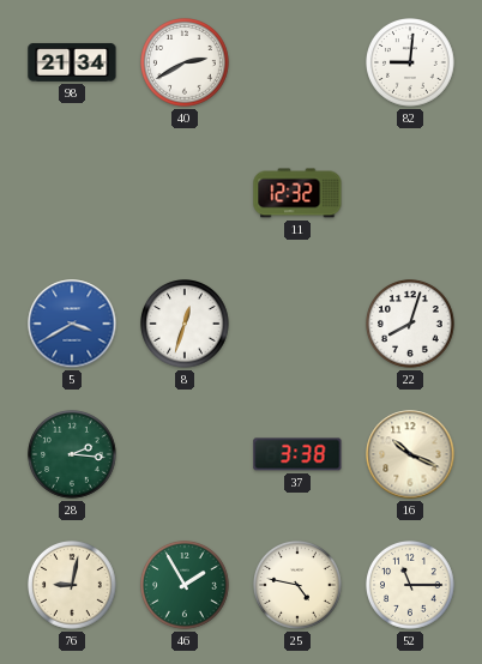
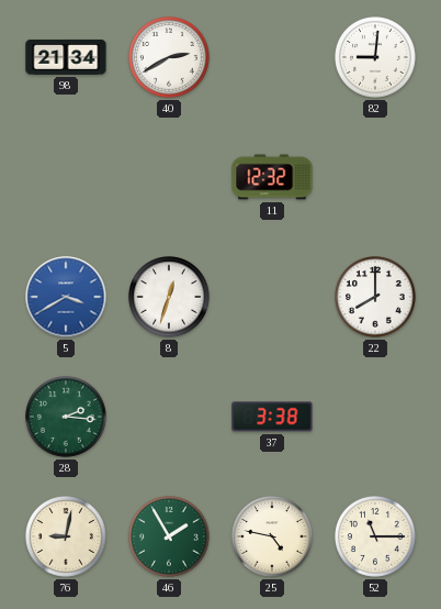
22: 8:03 -> 8:00
16: 10:19 -> none
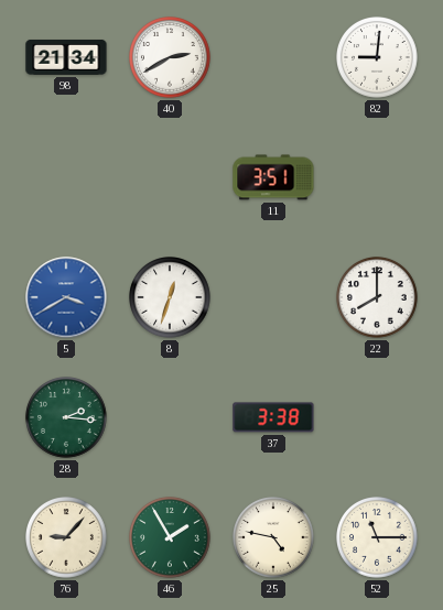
11: 12:32 -> 3:51
76: 9:02 -> 9:07
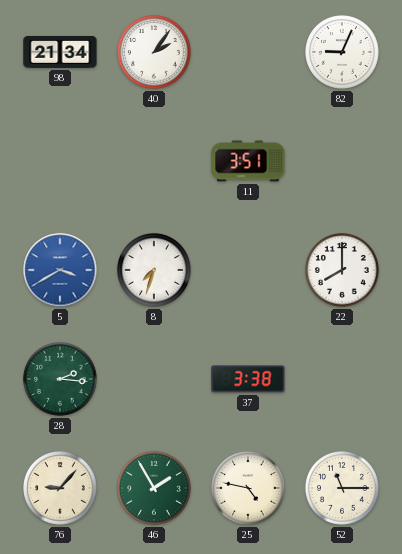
40: 2:40 -> 2:06
82: 9:01 -> 9:04
8: 12:33 -> 7:33
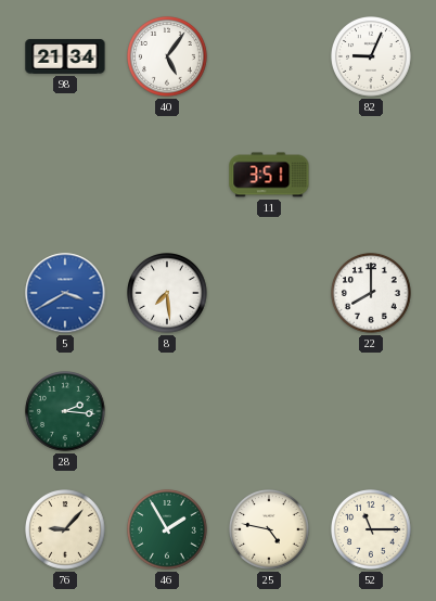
40: 2:06 -> 5:06
8: 7:33 -> 7:29
37: 3:38 -> none
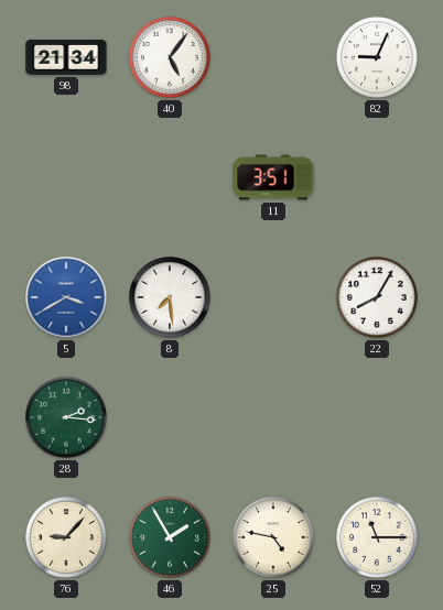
22: 8:00 -> 8:05
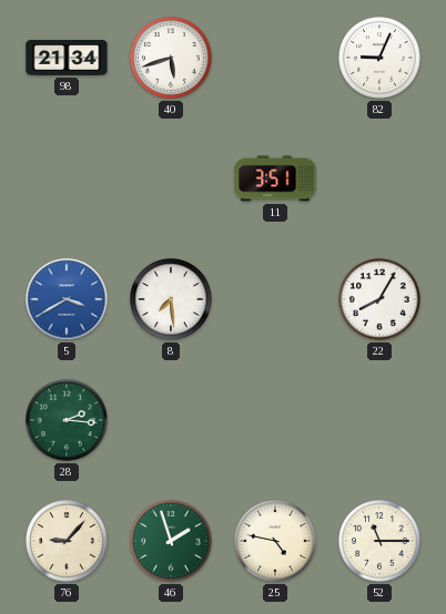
40: 5:06 -> 5:42
46: 1:55 -> 1:57
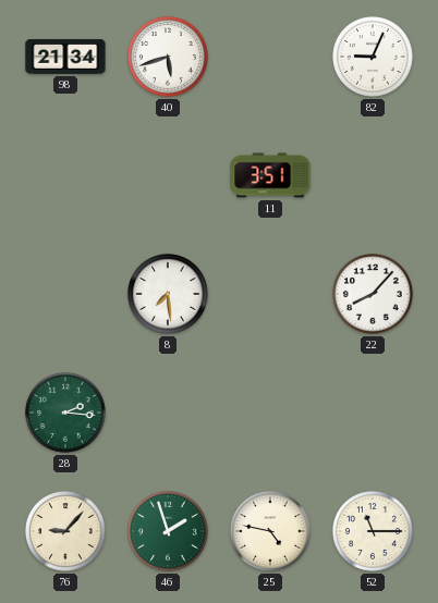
5: 3:40 -> none
22: 8:05 -> 8:07
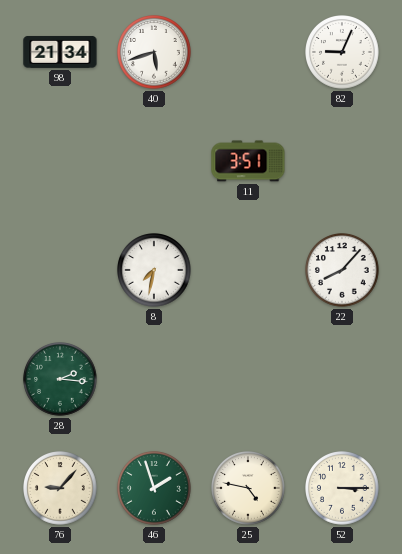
8: 7:29 -> 7:32
52: 11:15 -> 3:15
